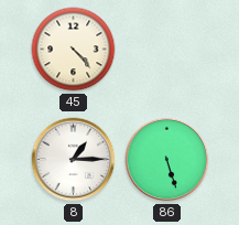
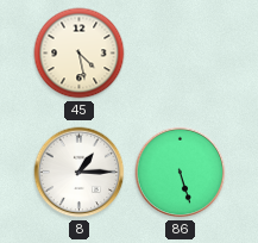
45: 4:23 -> 4:28
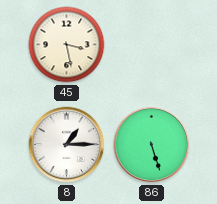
45: 4:28 -> 3:28
